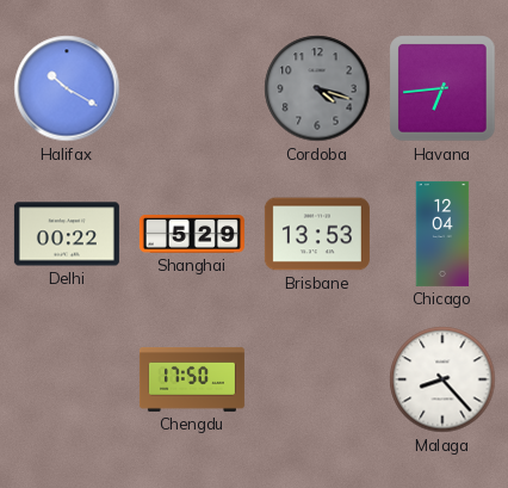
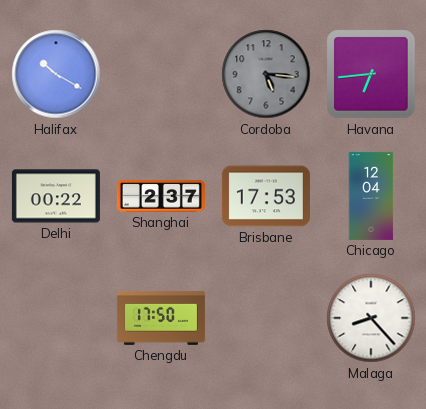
Cordoba: 4:18 -> 5:16
Shanghai: 5:29 -> 2:37
Brisbane: 13:53 -> 17:53
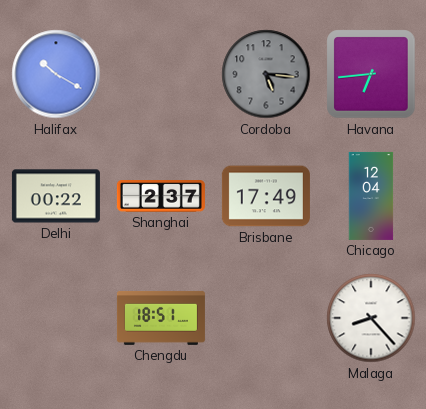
Brisbane: 17:53 -> 17:49
Chengdu: 17:50 -> 18:51
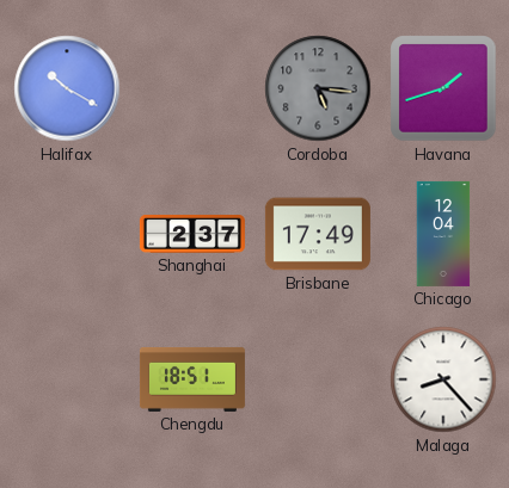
Havana: 6:44 -> 1:42
Delhi: 00:22 -> none
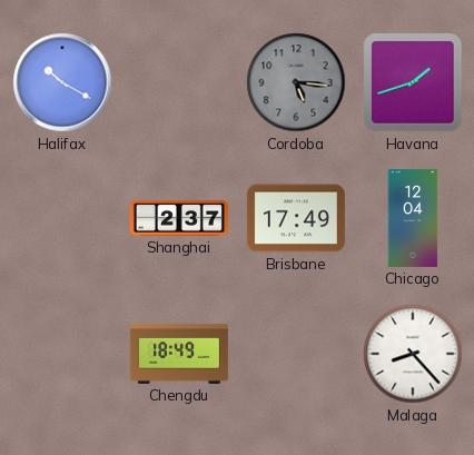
Chengdu: 18:51 -> 18:49
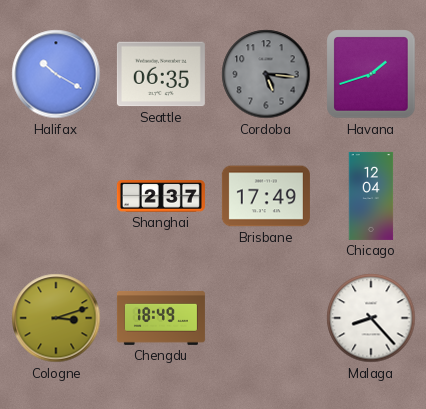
Seattle: none -> 06:35
Cologne: none -> 3:12
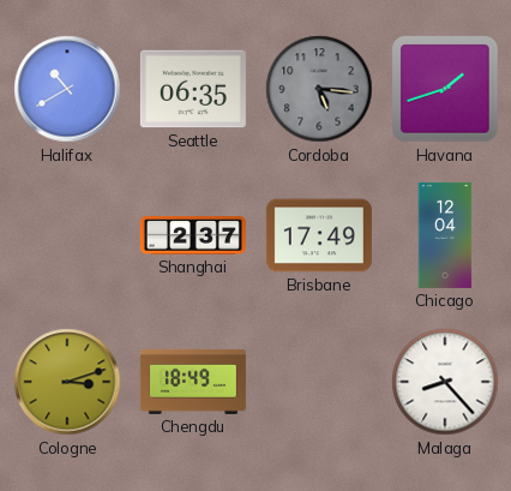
Halifax: 10:20 -> 10:40
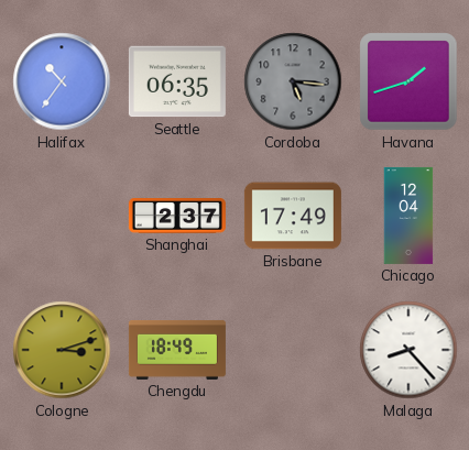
Halifax: 10:40 -> 10:36
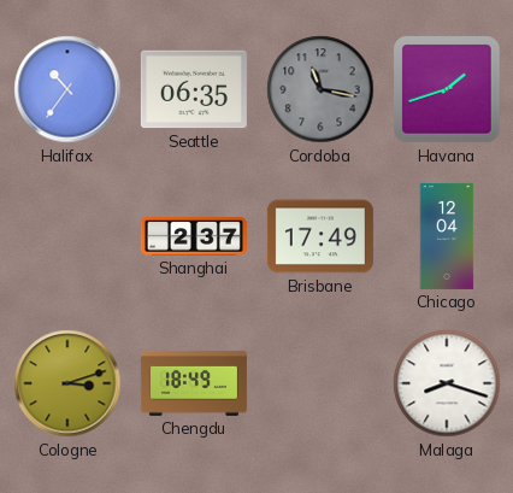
Cordoba: 5:16 -> 11:17
Malaga: 8:23 -> 8:18
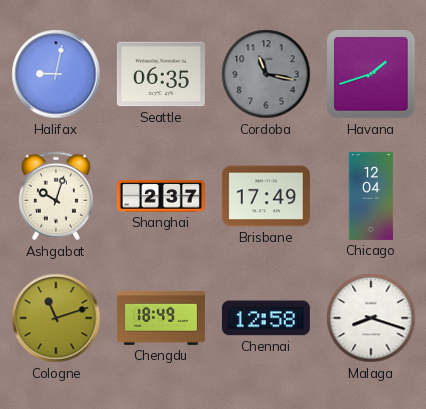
Halifax: 10:36 -> 9:02
Ashgabat: none -> 10:03
Cologne: 3:12 -> 11:12
Chennai: none -> 12:58
